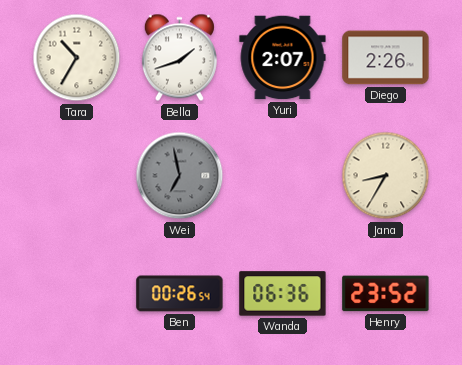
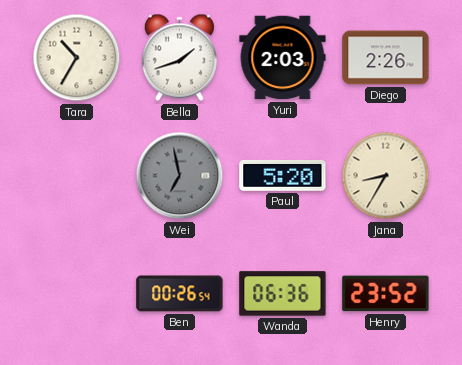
Yuri: 2:07 -> 2:03
Paul: none -> 5:20
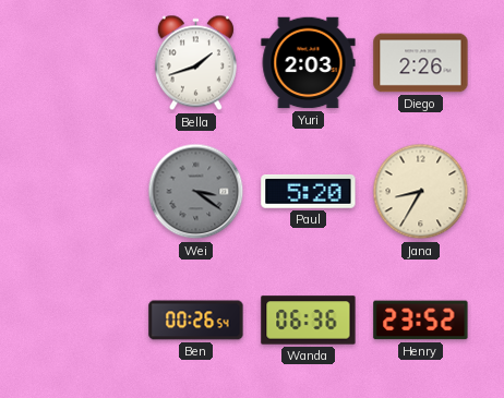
Tara: 10:35 -> none
Wei: 6:58 -> 3:21
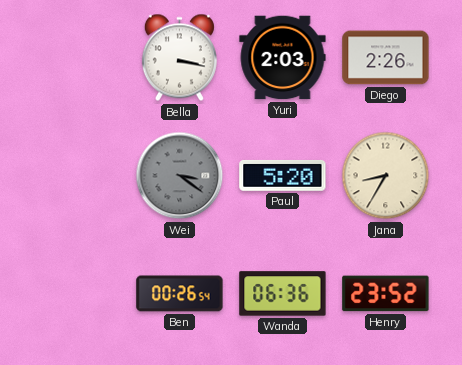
Bella: 1:42 -> 3:17
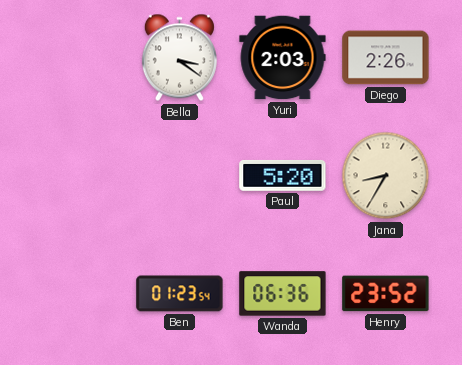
Bella: 3:17 -> 3:21
Wei: 3:21 -> none
Ben: 00:26 -> 01:23
